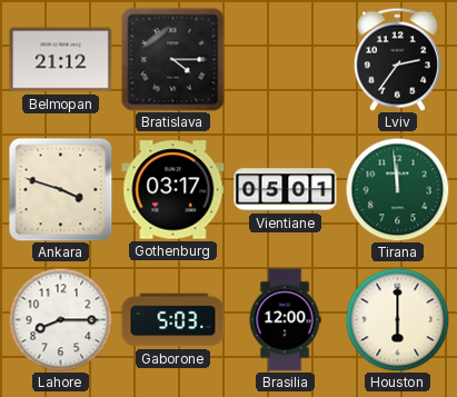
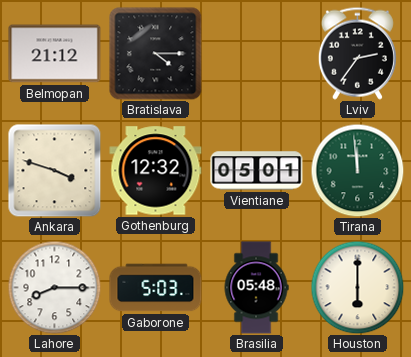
Gothenburg: 03:17 -> 12:32
Brasilia: 12:00 -> 05:48
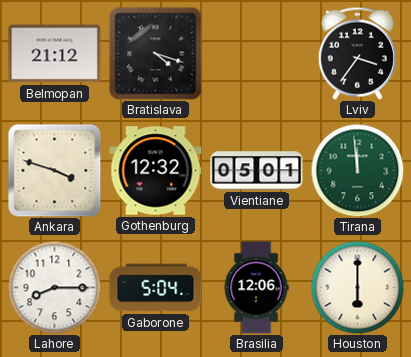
Bratislava: 4:15 -> 4:18
Lviv: 2:36 -> 3:36
Gaborone: 5:03 -> 5:04
Brasilia: 05:48 -> 12:06
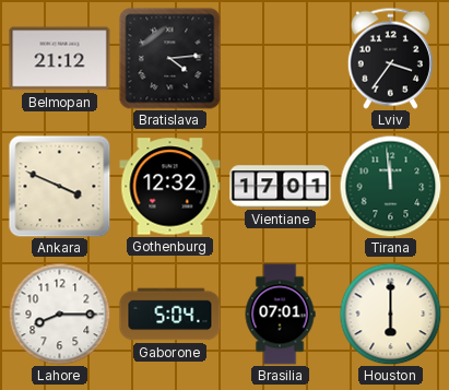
Bratislava: 4:18 -> 4:14
Ankara: 3:48 -> 3:49
Vientiane: 05:01 -> 17:01
Brasilia: 12:06 -> 07:01
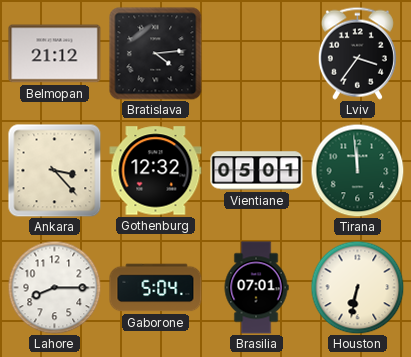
Ankara: 3:49 -> 3:23
Vientiane: 17:01 -> 05:01
Houston: 6:00 -> 6:32
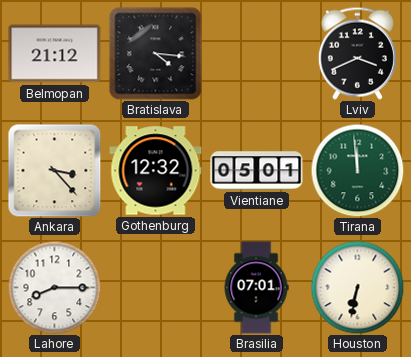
Bratislava: 4:14 -> 4:16
Lviv: 3:36 -> 3:41
Gaborone: 5:04 -> none
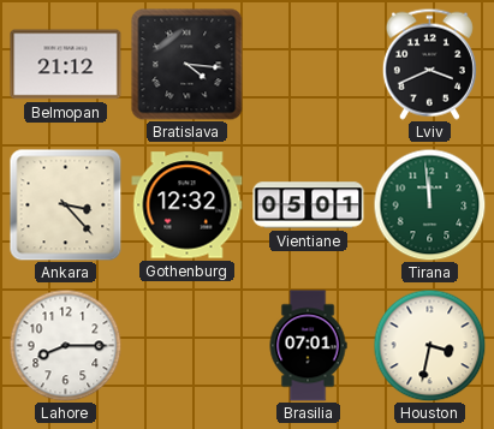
Houston: 6:32 -> 3:32
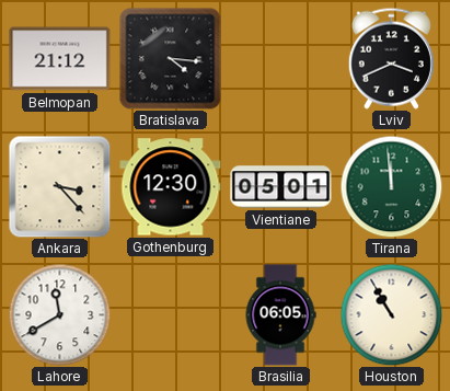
Gothenburg: 12:32 -> 12:30
Lahore: 8:15 -> 11:40
Brasilia: 07:01 -> 06:05
Houston: 3:32 -> 10:55
